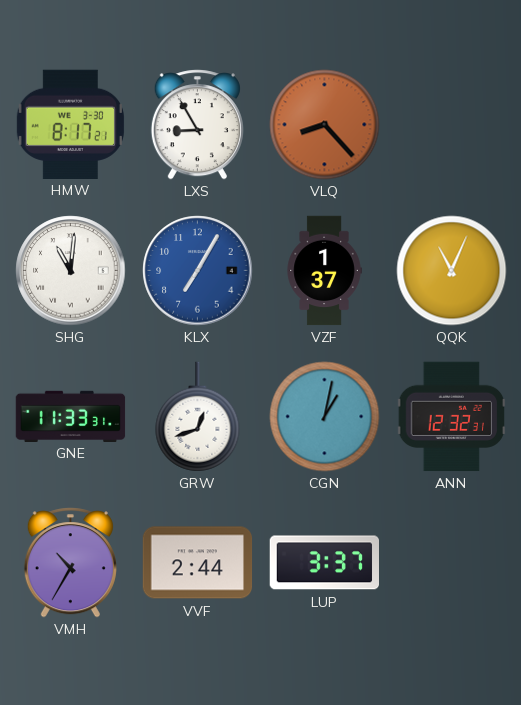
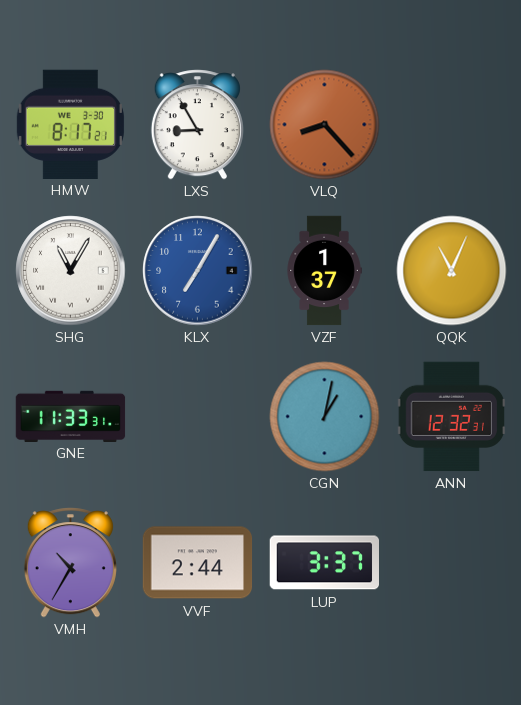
SHG: 11:01 -> 11:05
GRW: 12:42 -> none
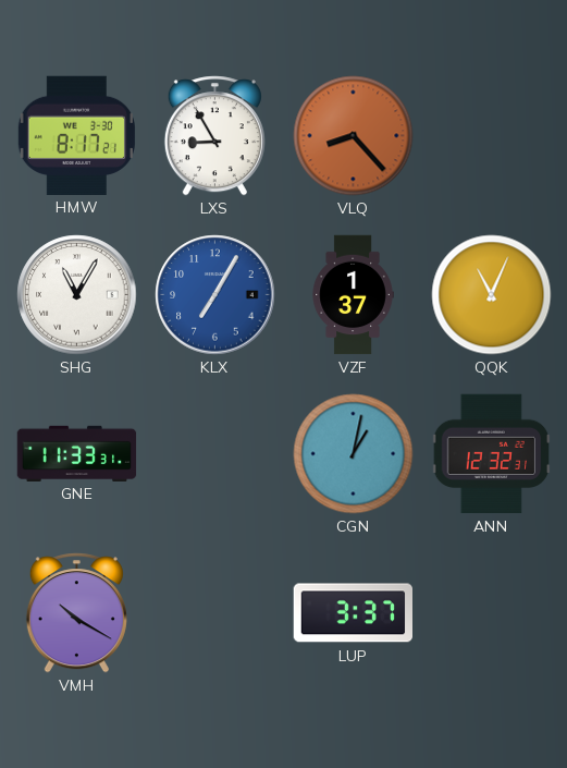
VMH: 10:35 -> 10:20
VVF: 2:44 -> none
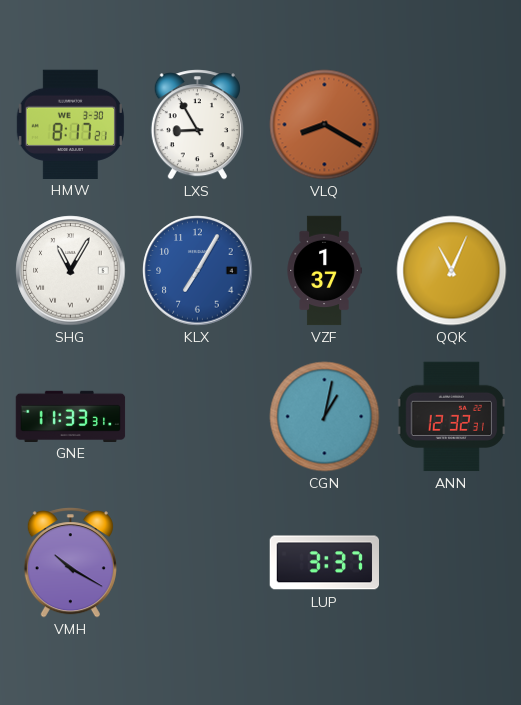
VLQ: 8:23 -> 8:20
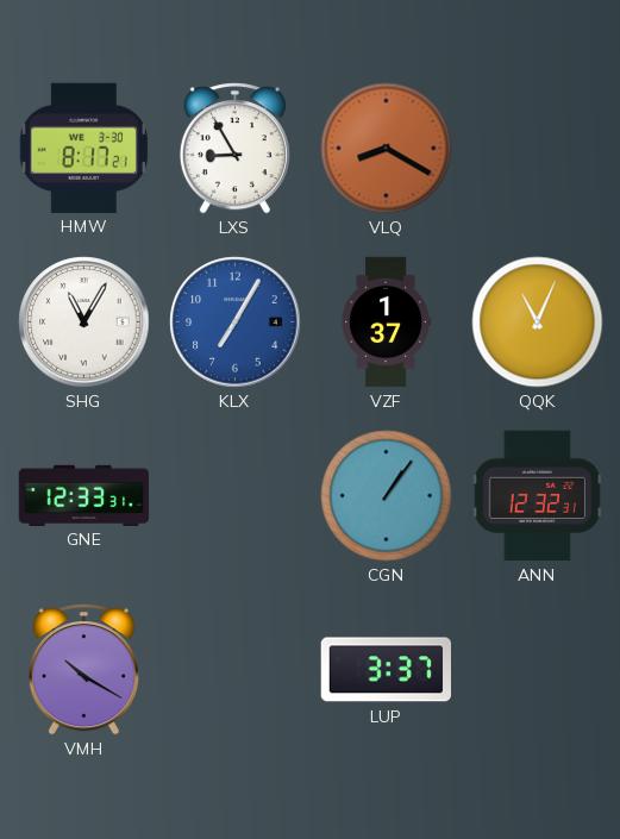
GNE: 11:33 -> 12:33
CGN: 1:02 -> 1:06
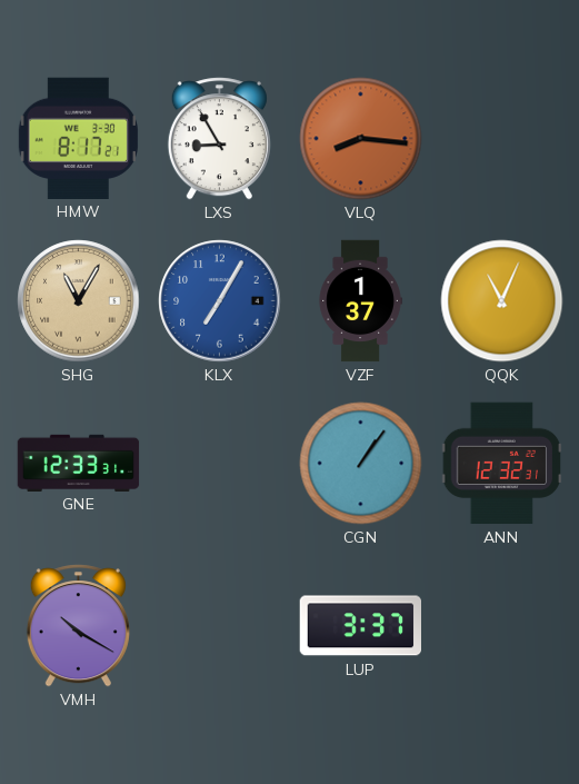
VLQ: 8:20 -> 8:16
SHG dial: white -> champagne
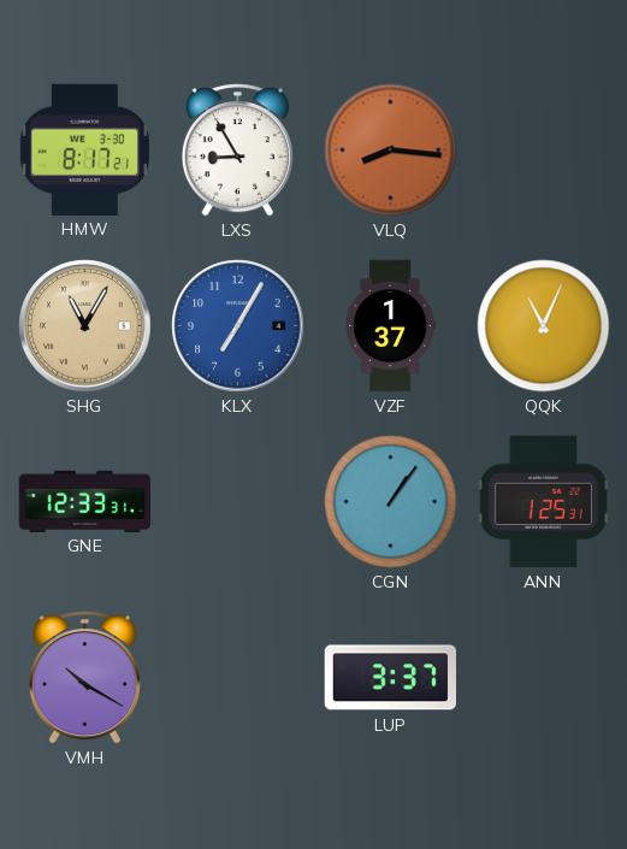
ANN: 12:32 -> 1:25
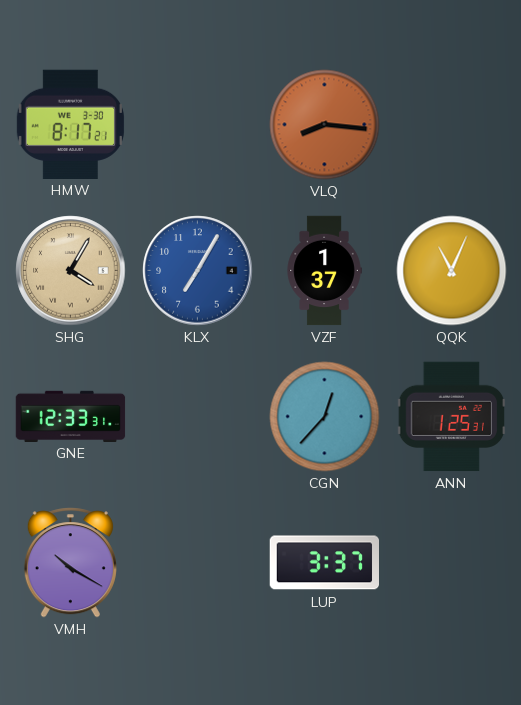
LXS: 8:55 -> none
SHG: 11:05 -> 4:05
CGN: 1:06 -> 12:37
